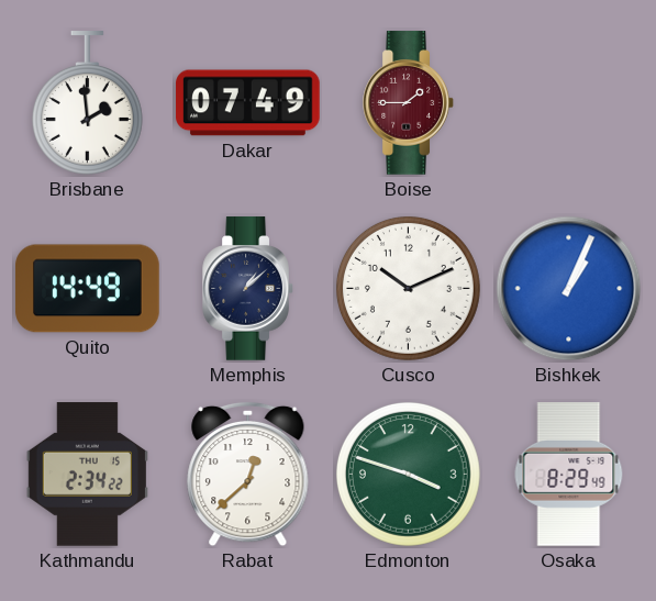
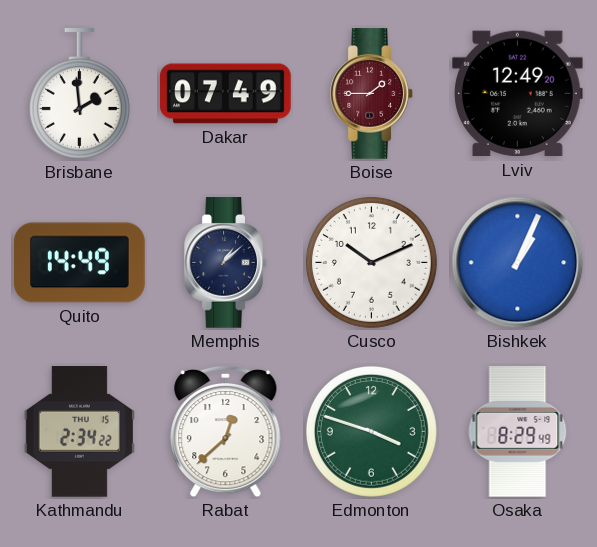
Lviv: none -> 12:49
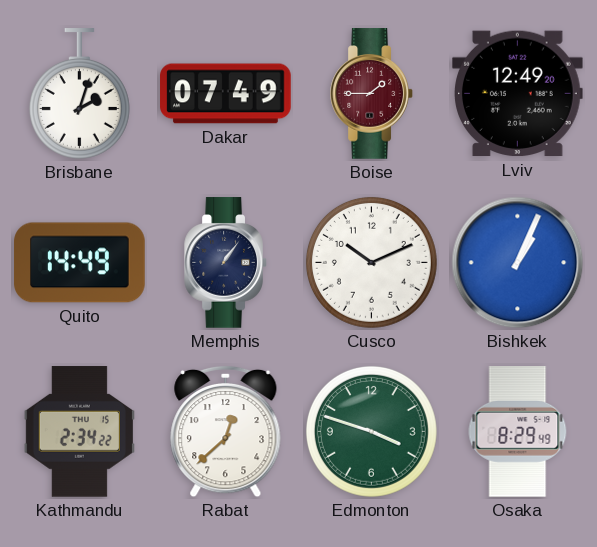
Brisbane: 1:59 -> 2:03
Memphis: 1:08 -> 1:06
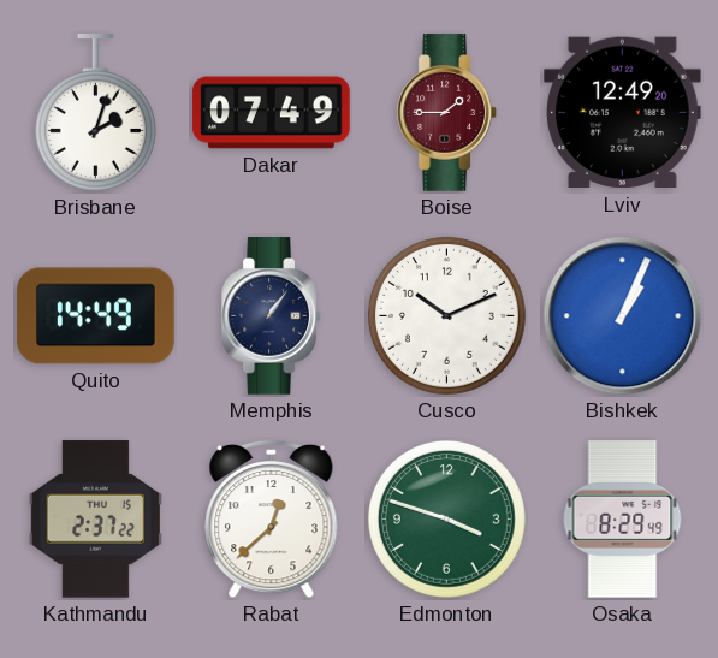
Kathmandu: 2:34 -> 2:37
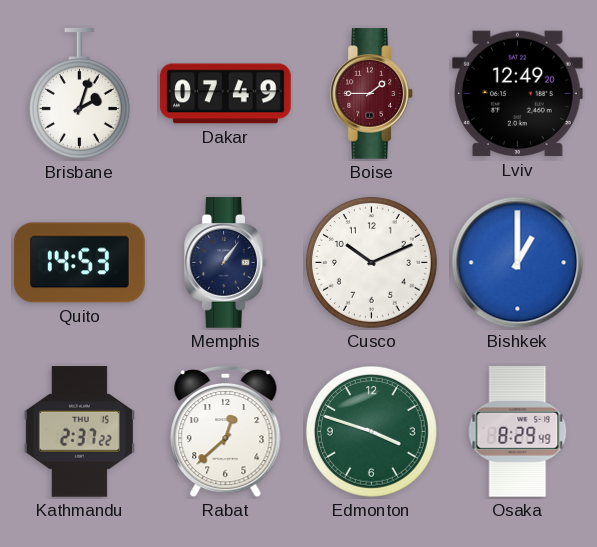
Quito: 14:49 -> 14:53
Bishkek: 1:04 -> 1:00
